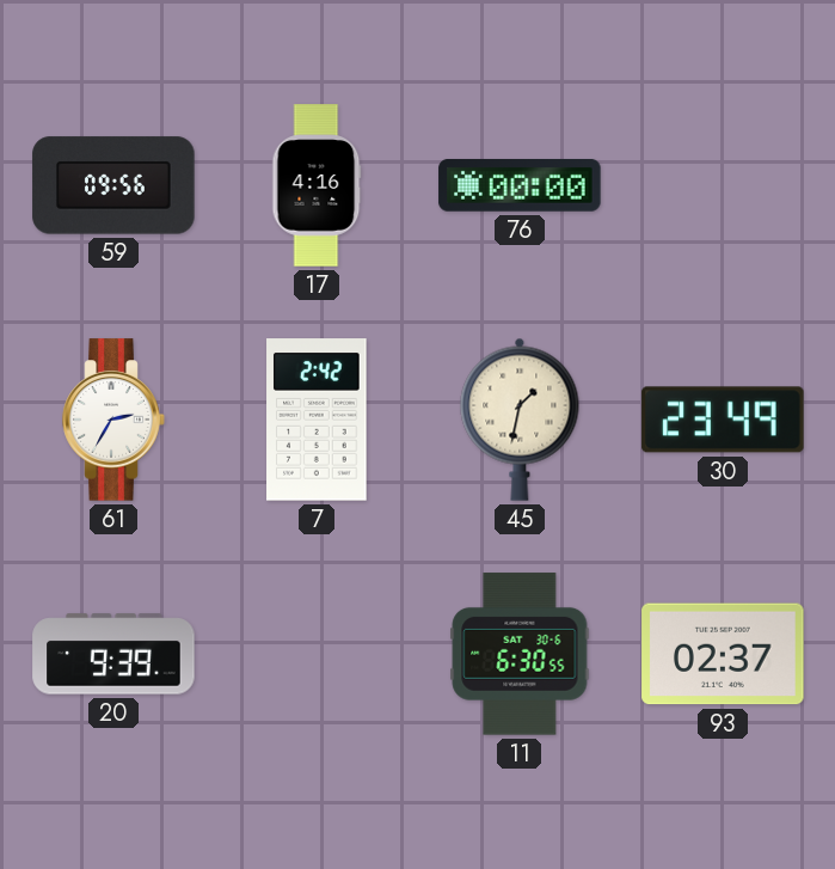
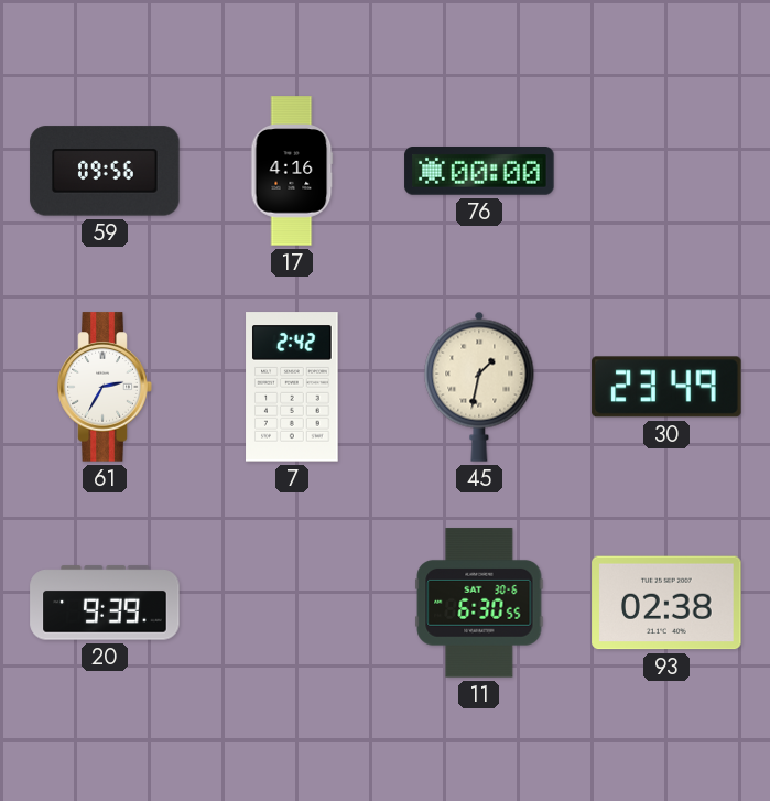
93: 02:37 -> 02:38
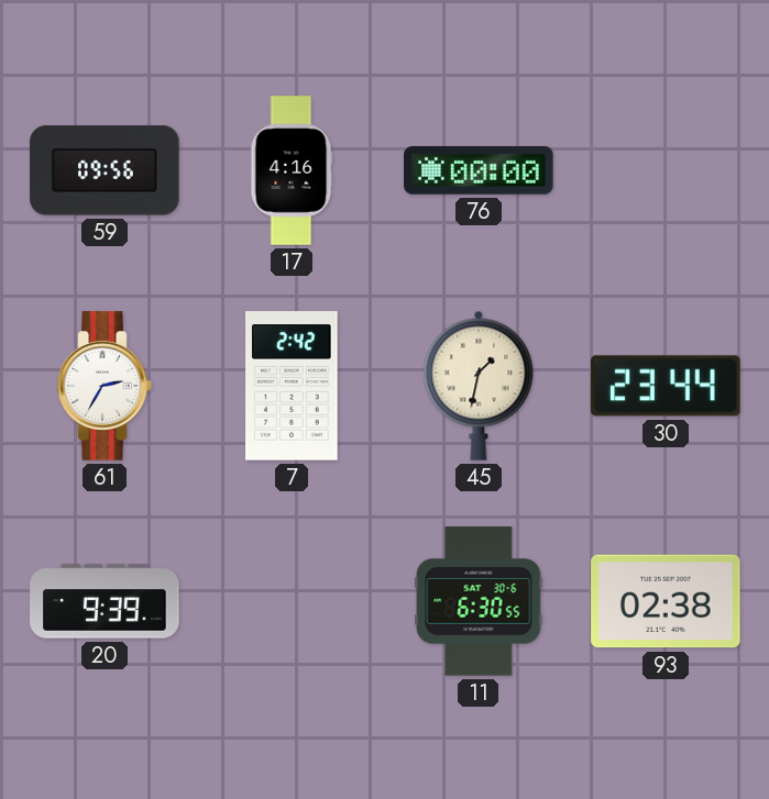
30: 23:49 -> 23:44
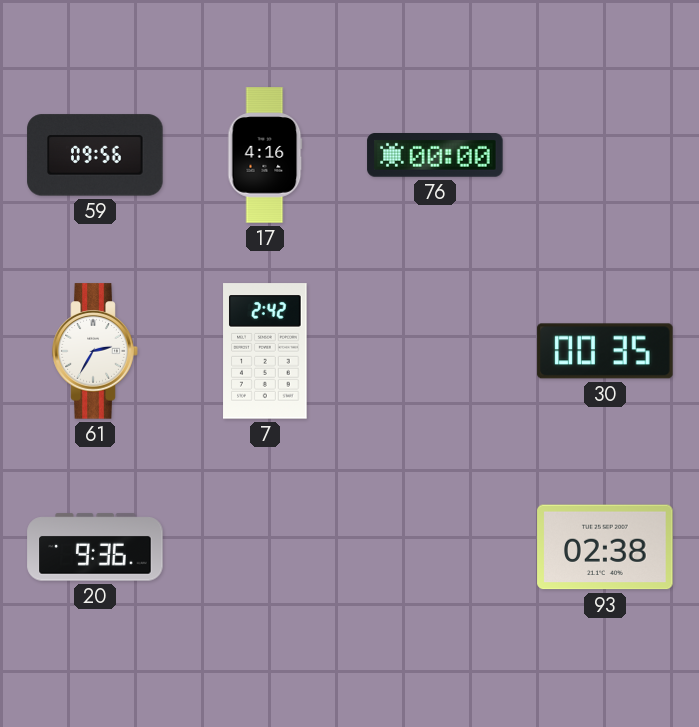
45: 1:32 -> none
30: 23:44 -> 00:35
20: 9:39 -> 9:36
11: 6:30 -> none
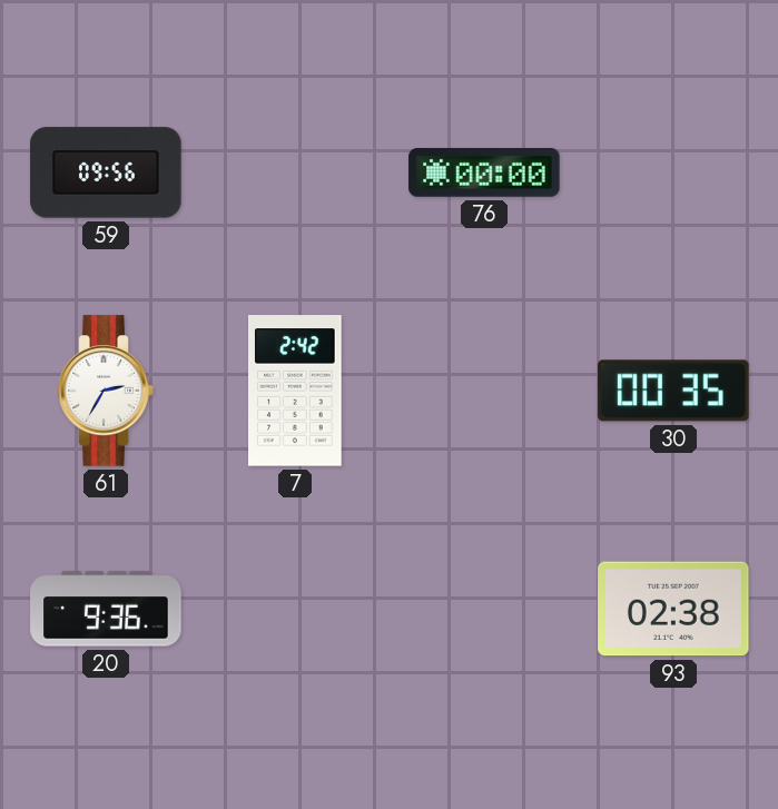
17: 4:16 -> none
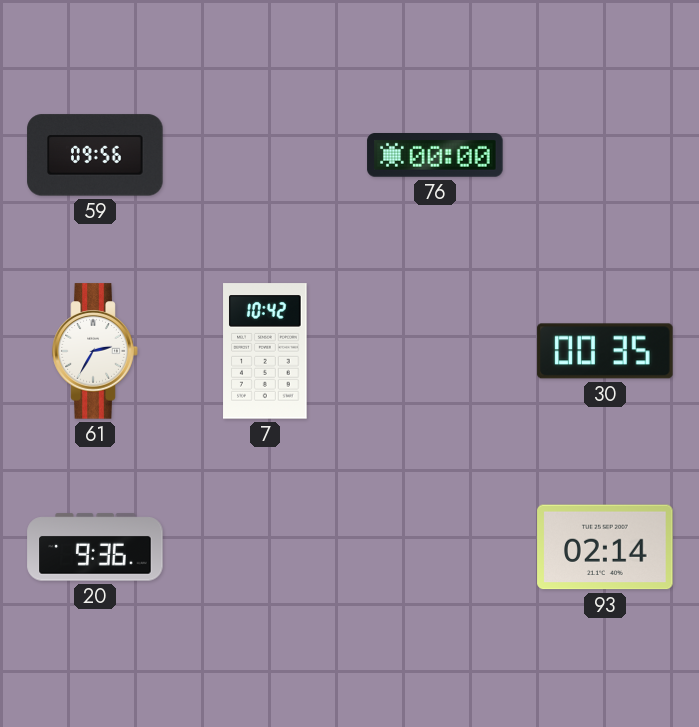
7: 2:42 -> 10:42
93: 02:38 -> 02:14
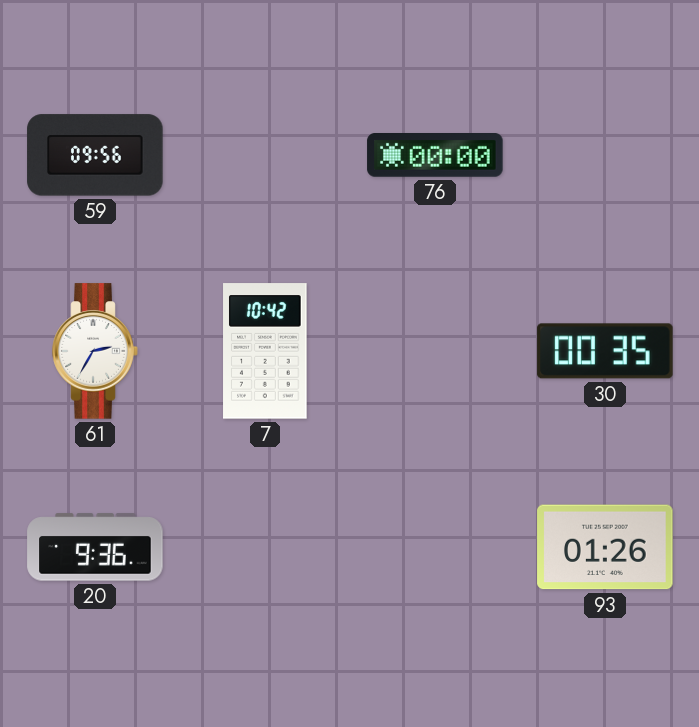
93: 02:14 -> 01:26
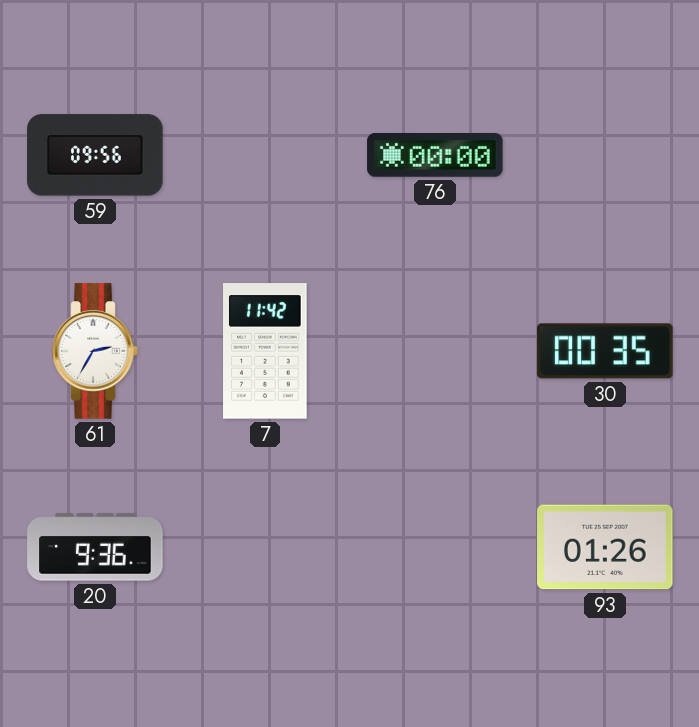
7: 10:42 -> 11:42
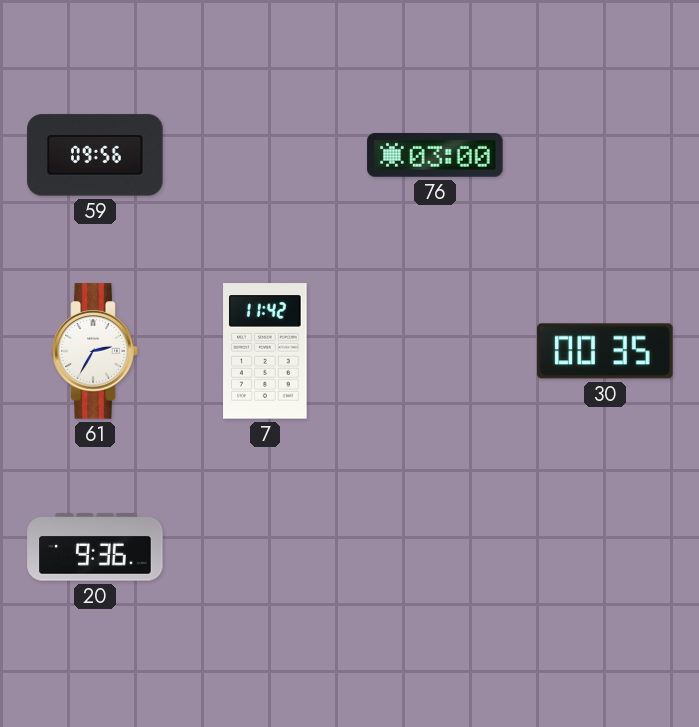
76: 00:00 -> 03:00
93: 01:26 -> none
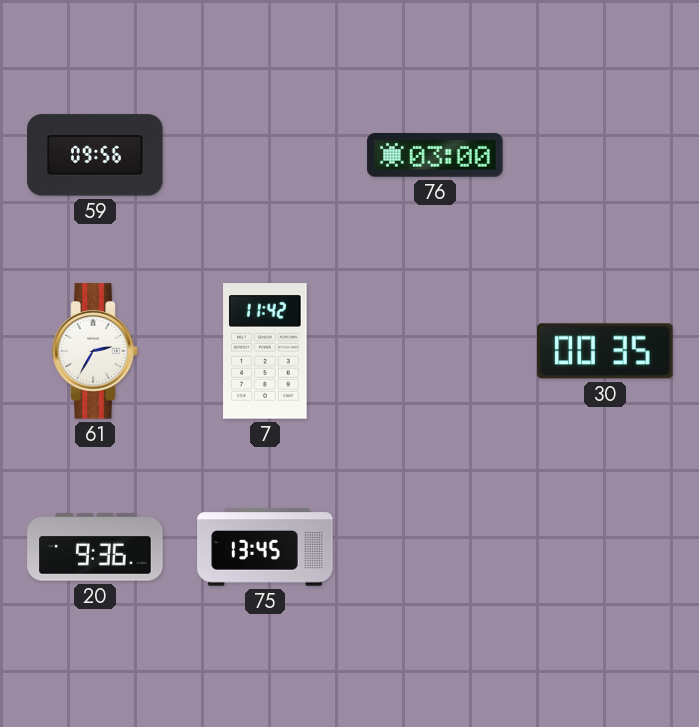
75: none -> 13:45
